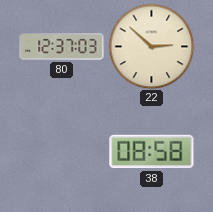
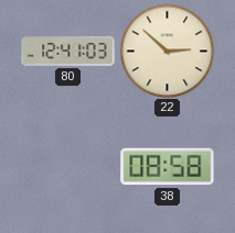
80: 12:37 -> 12:41
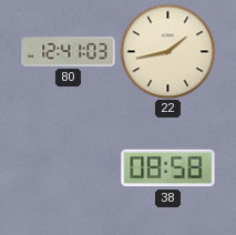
22: 2:52 -> 1:43
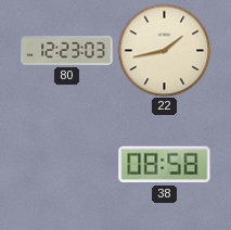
80: 12:41 -> 12:23
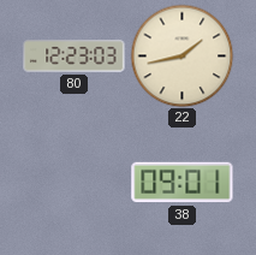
38: 08:58 -> 09:01
